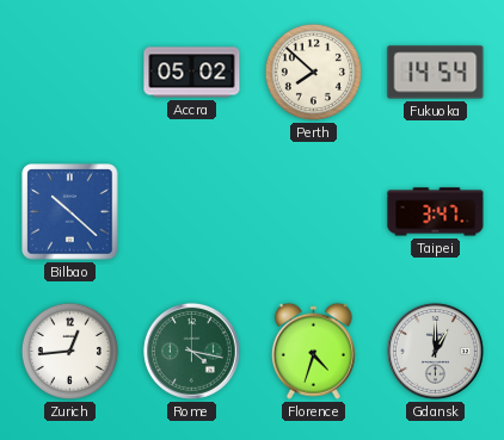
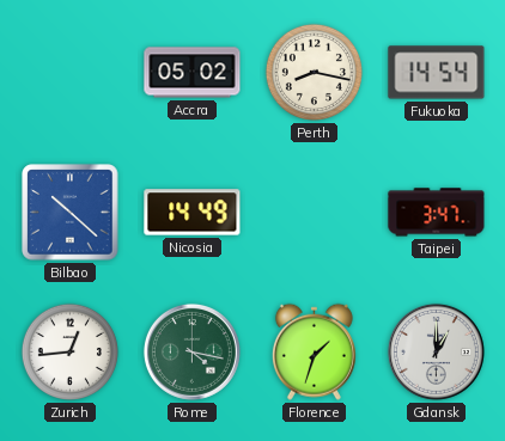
Perth: 7:52 -> 8:17
Nicosia: none -> 14:49
Florence: 4:33 -> 1:33
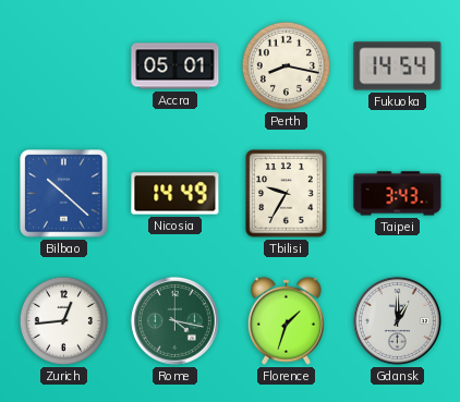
Accra: 05:02 -> 05:01
Tbilisi: none -> 9:35
Taipei: 3:47 -> 3:43
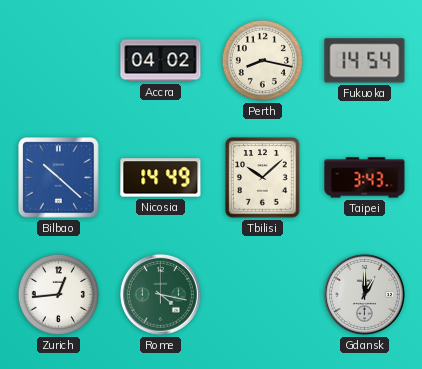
Accra: 05:01 -> 04:02
Tbilisi: 9:35 -> 10:08
Florence: 1:33 -> none
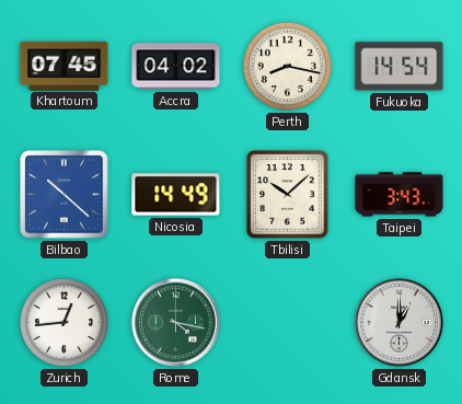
Khartoum: none -> 07:45
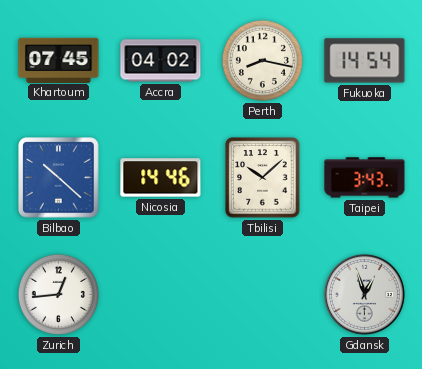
Nicosia: 14:49 -> 14:46
Rome: 4:17 -> none
Gdansk: 1:00 -> 12:57
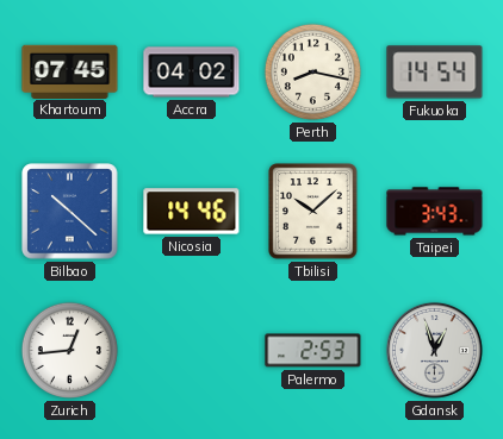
Palermo: none -> 2:53
